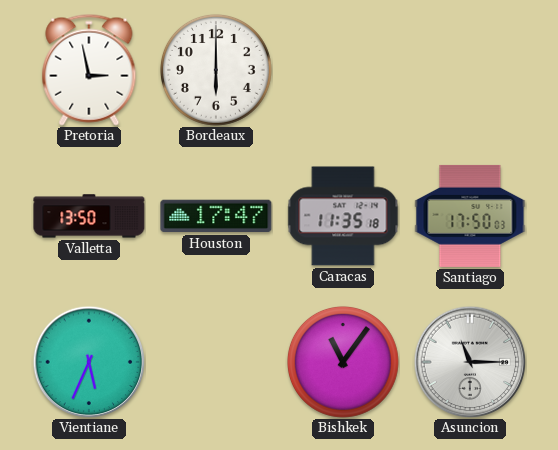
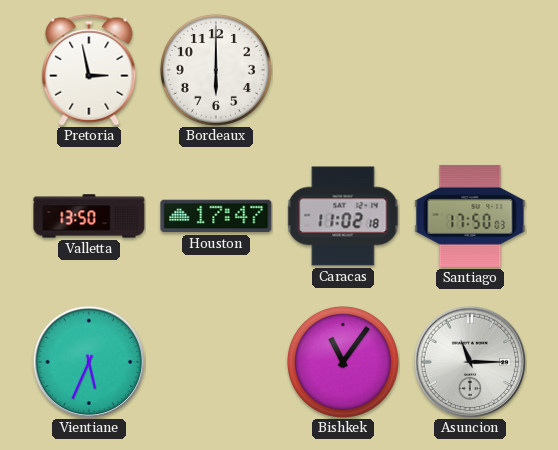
Caracas: 11:35 -> 11:02
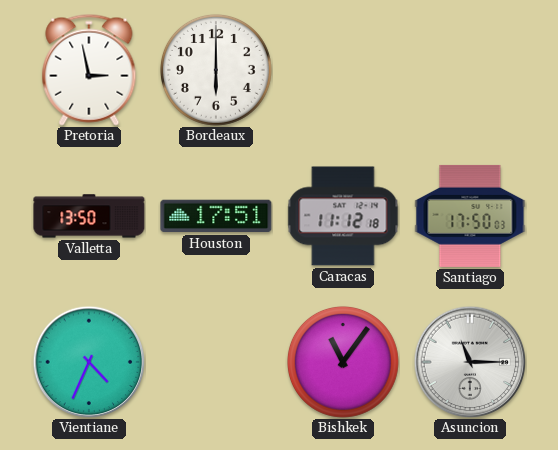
Houston: 17:47 -> 17:51
Caracas: 11:02 -> 11:12
Vientiane: 5:34 -> 4:34
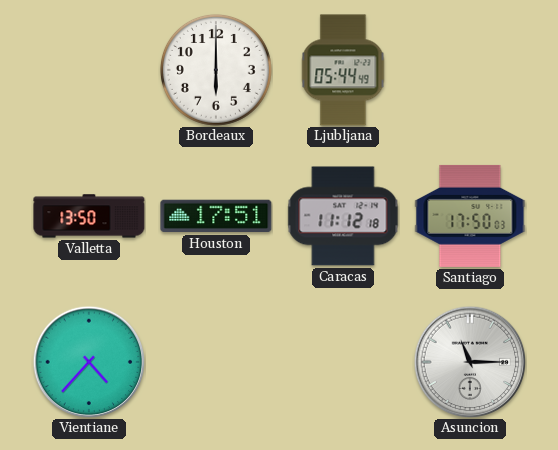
Pretoria: 2:58 -> none
Ljubljana: none -> 05:44
Vientiane: 4:34 -> 4:37
Bishkek: 11:06 -> none
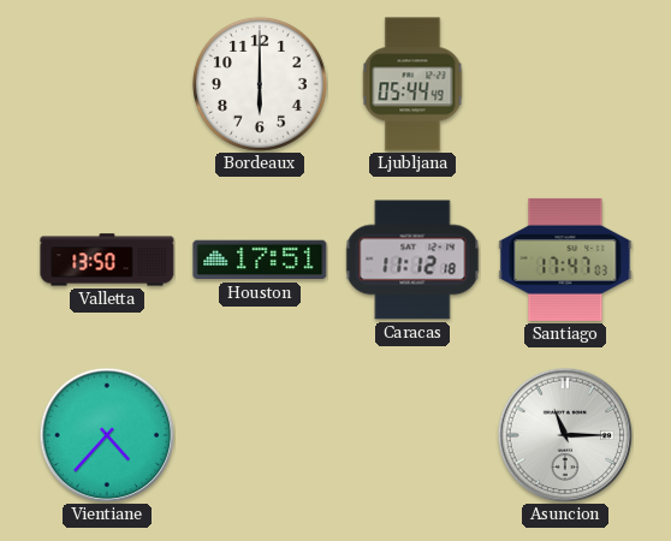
Santiago: 17:50 -> 17:47
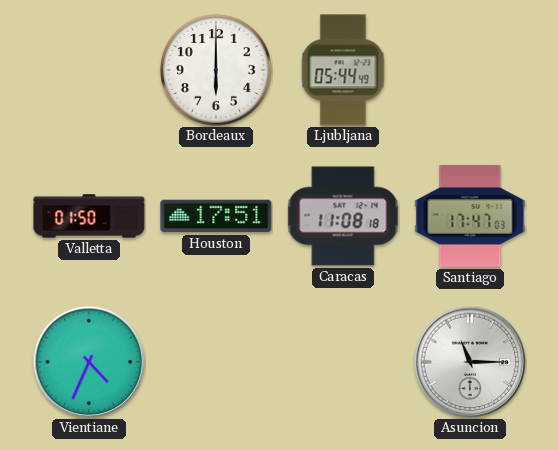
Valletta: 13:50 -> 01:50
Caracas: 11:12 -> 11:08
Vientiane: 4:37 -> 4:34
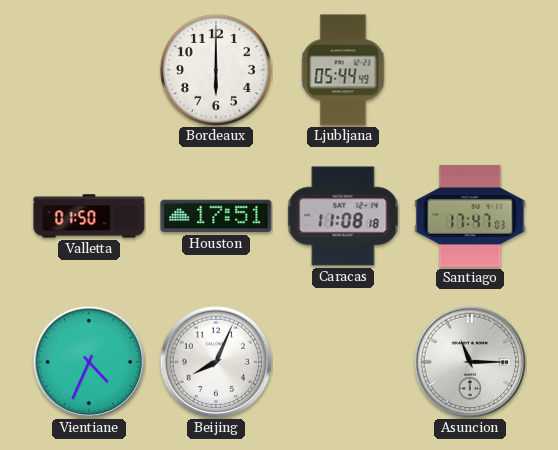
Beijing: none -> 8:04
